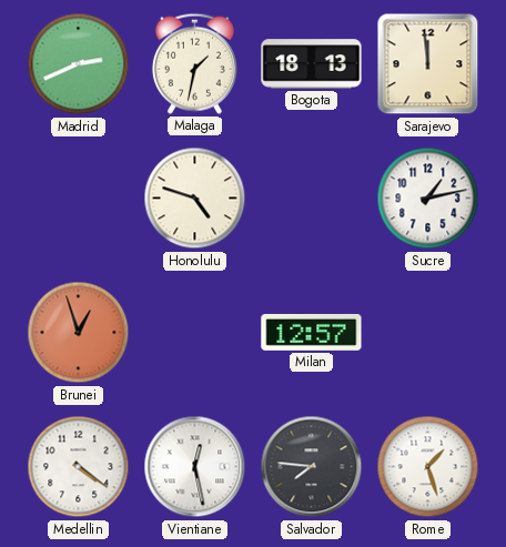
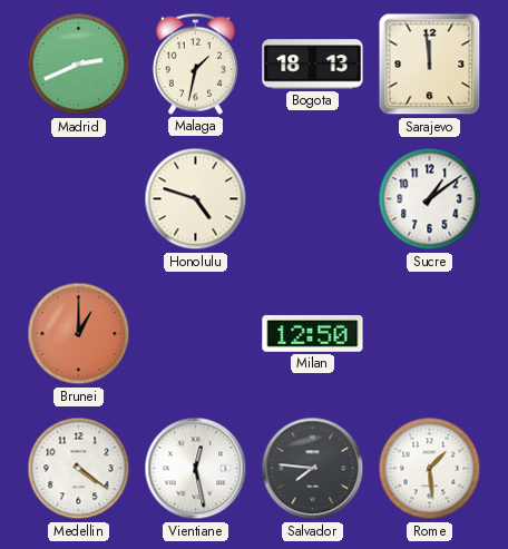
Sucre: 1:13 -> 1:09
Brunei: 12:57 -> 1:00
Milan: 12:57 -> 12:50
Rome: 1:27 -> 1:29
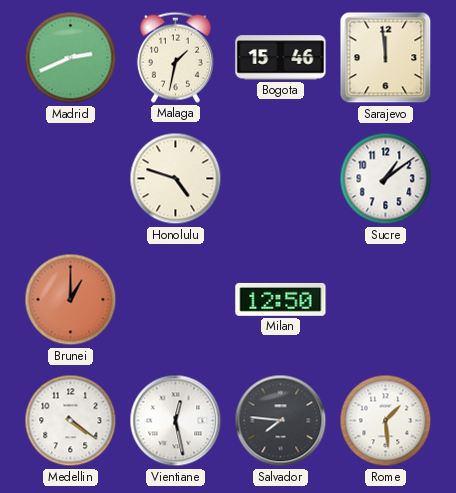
Bogota: 18:13 -> 15:46
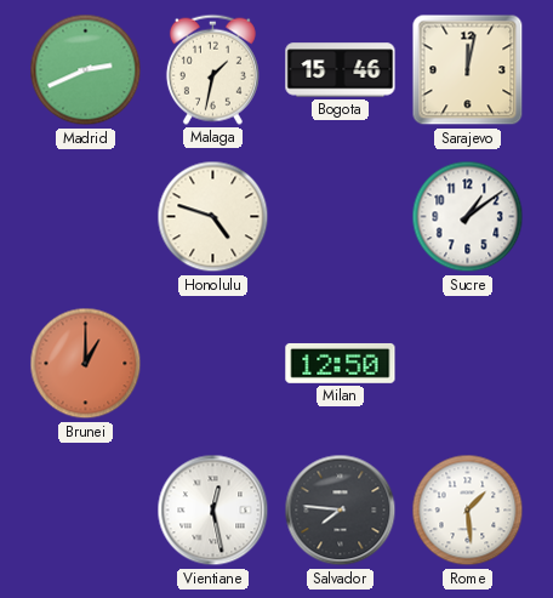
Sarajevo: 11:59 -> 12:02
Medellin: 4:21 -> none
